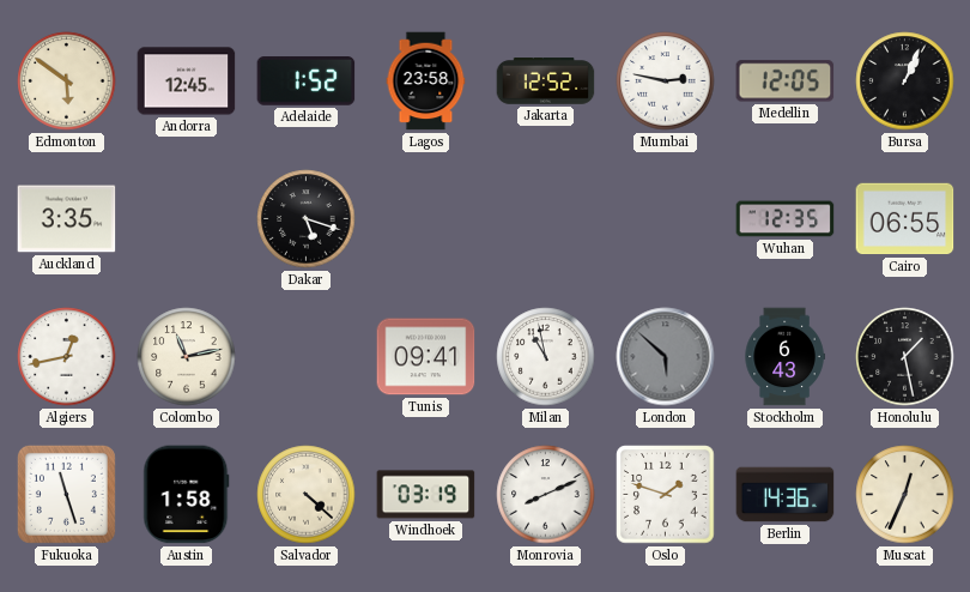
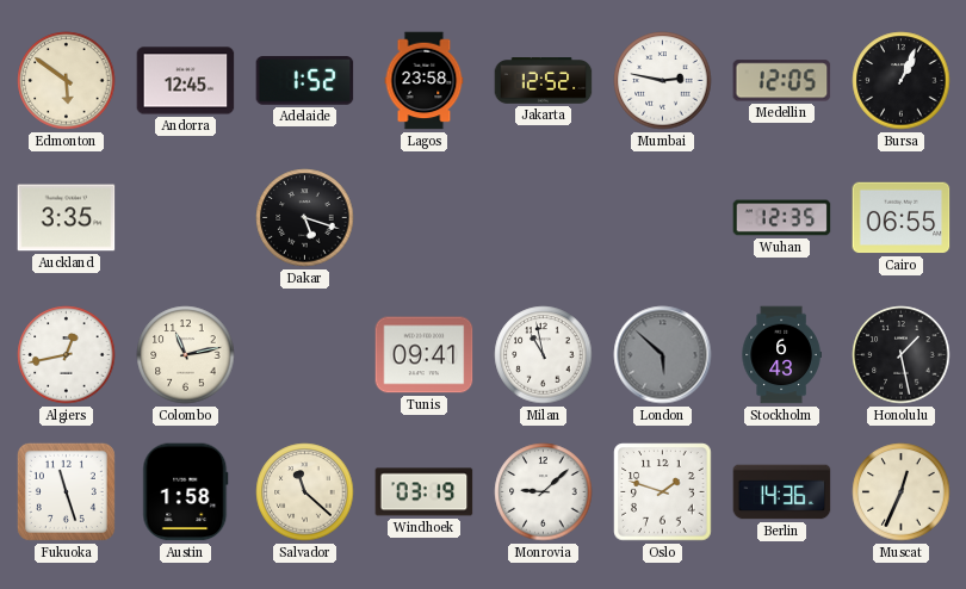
Salvador: 4:22 -> 11:22
Monrovia: 8:11 -> 9:08
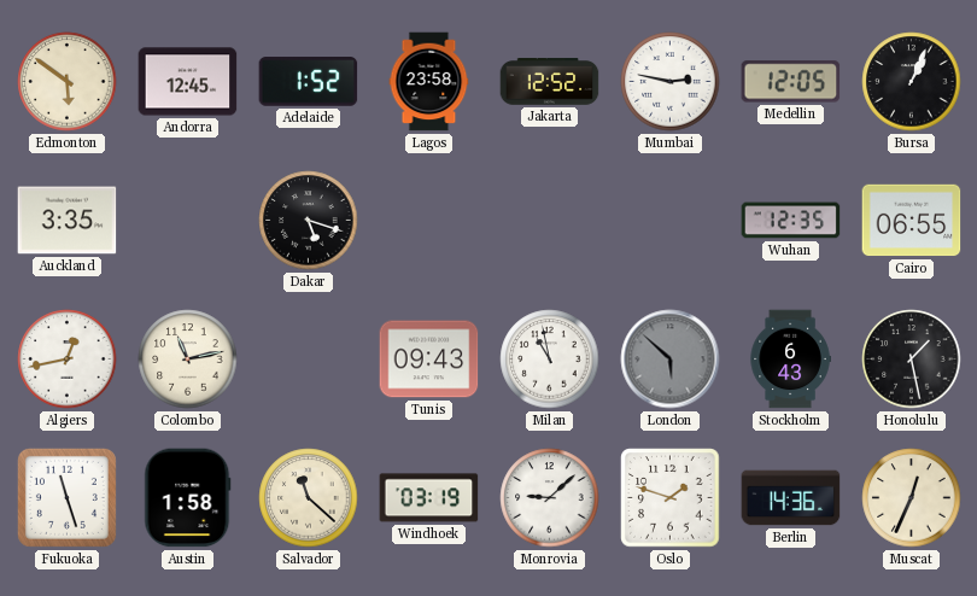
Tunis: 09:41 -> 09:43
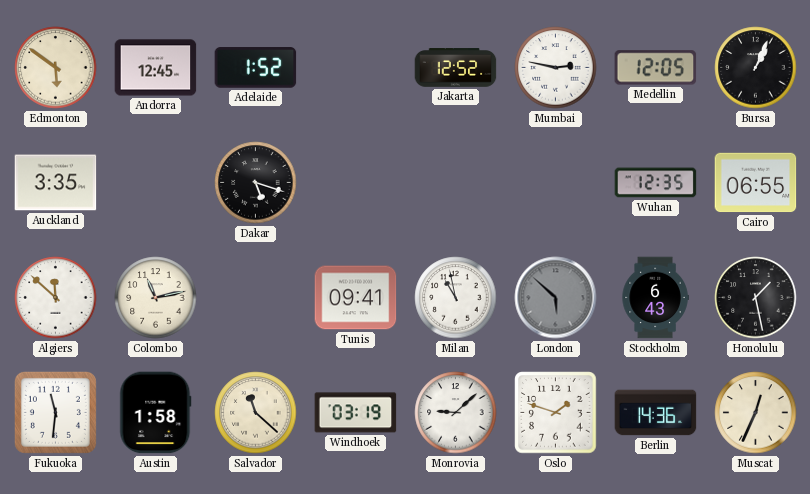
Lagos: 23:58 -> none
Algiers: 12:43 -> 11:52
Tunis: 09:43 -> 09:41
Fukuoka: 11:27 -> 11:31
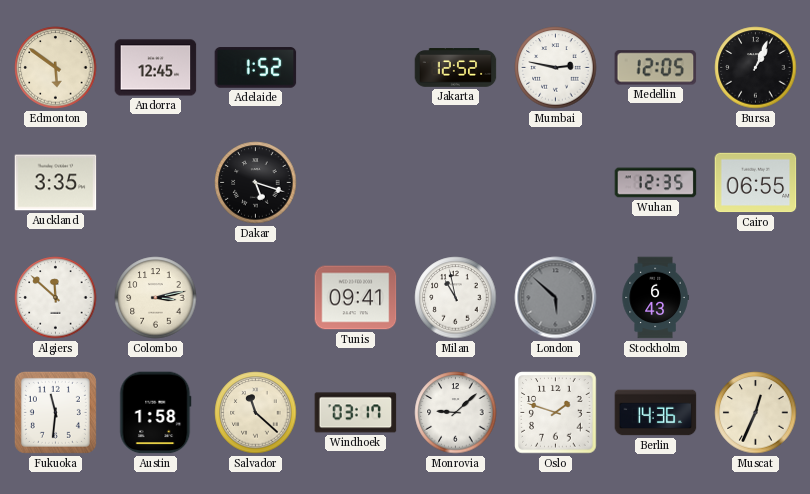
Colombo: 11:13 -> 3:13
Honolulu: 1:28 -> none
Windhoek: 03:19 -> 03:17
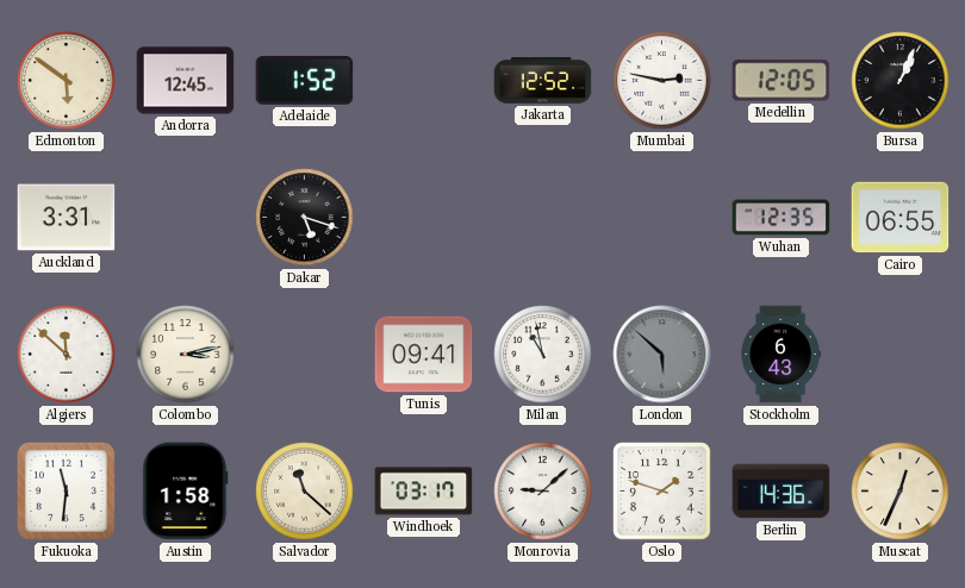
Auckland: 3:35 -> 3:31
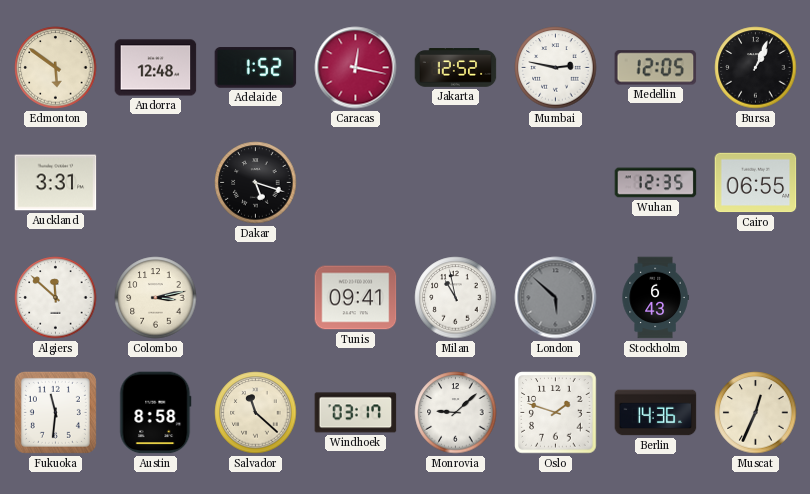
Andorra: 12:45 -> 12:48
Caracas: none -> 12:17
Austin: 1:58 -> 8:58
